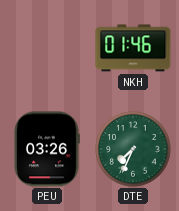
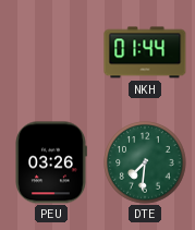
NKH: 01:46 -> 01:44
DTE: 7:34 -> 7:31
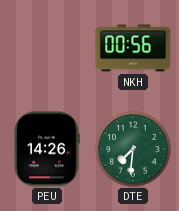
NKH: 01:44 -> 00:56
PEU: 03:26 -> 14:26
